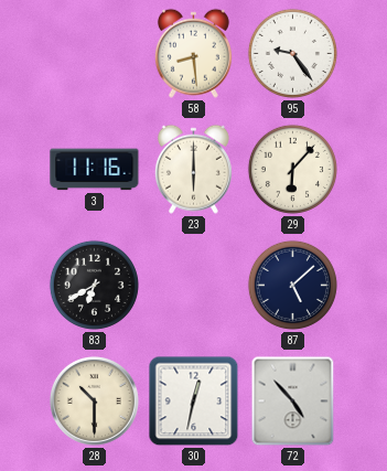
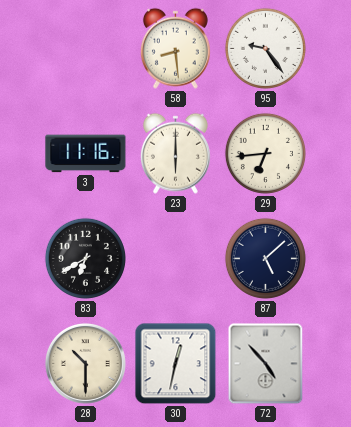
29: 6:07 -> 6:44
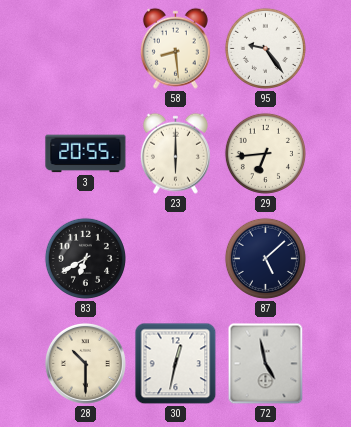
3: 11:16 -> 20:55
72: 4:53 -> 4:58
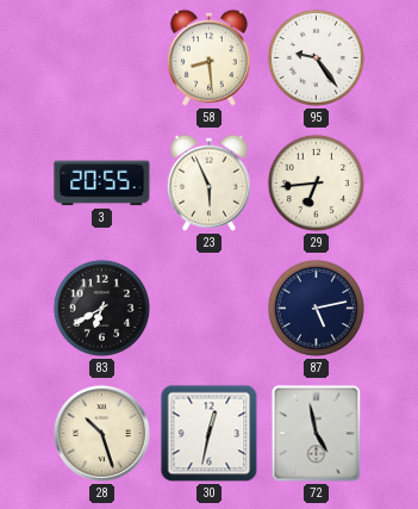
23: 6:00 -> 5:56
87: 5:08 -> 5:13
28: 10:30 -> 10:27
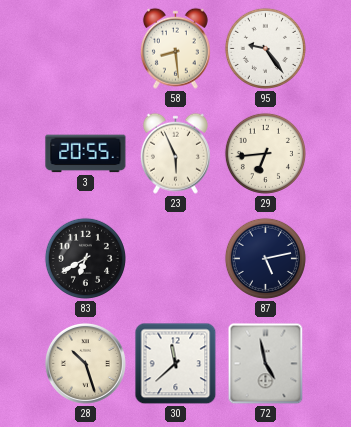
30: 12:32 -> 11:38
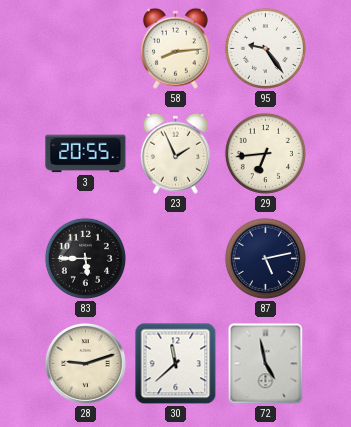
58: 8:29 -> 8:14
23: 5:56 -> 1:56
83: 6:40 -> 5:45
28: 10:27 -> 9:12
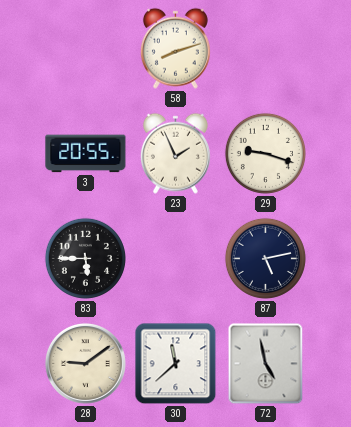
58: 8:14 -> 8:12
95: 9:24 -> none
29: 6:44 -> 9:18
28: 9:12 -> 9:09
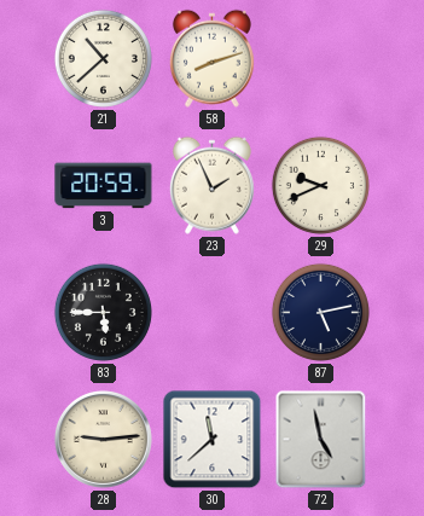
21: none -> 10:38
3: 20:55 -> 20:59
29: 9:18 -> 9:41
28: 9:09 -> 9:14
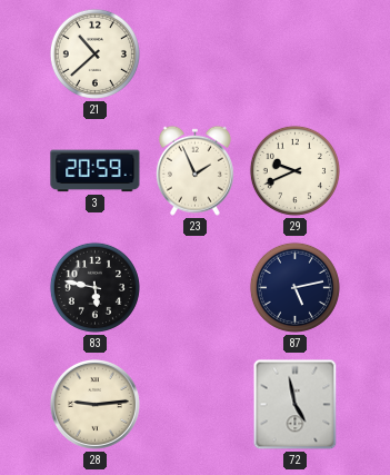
58: 8:12 -> none
83: 5:45 -> 5:47
30: 11:38 -> none
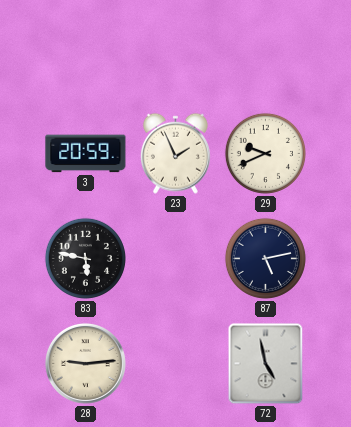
21: 10:38 -> none
